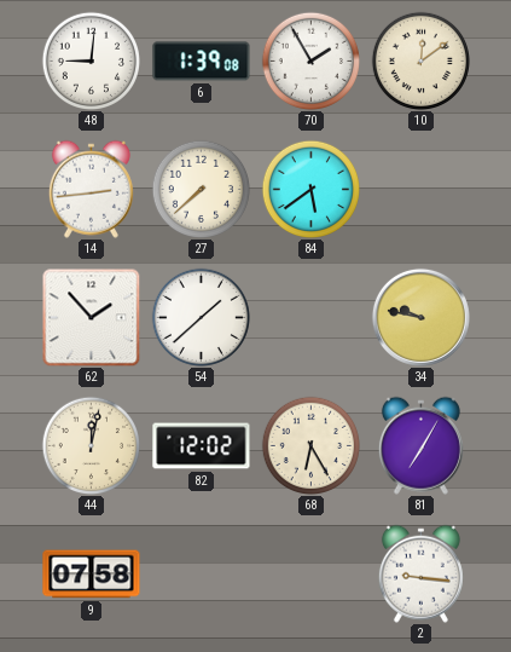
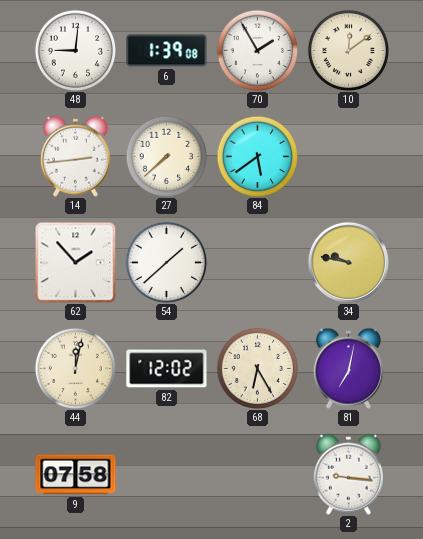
81: 7:05 -> 7:02
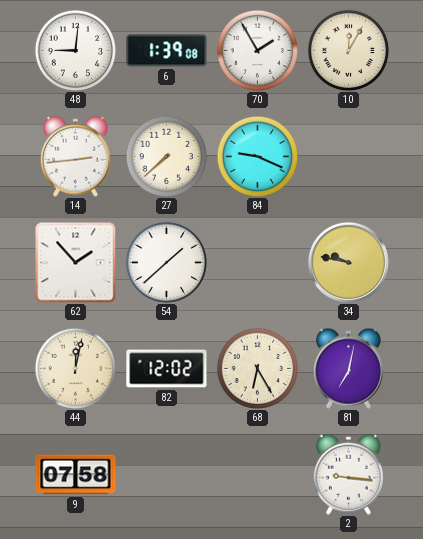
10: 12:09 -> 12:05
84: 5:39 -> 9:19
